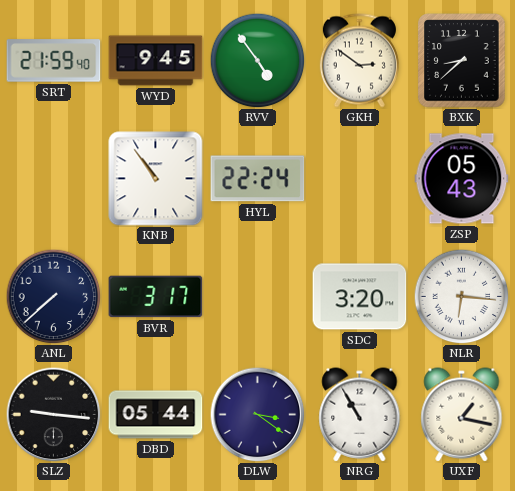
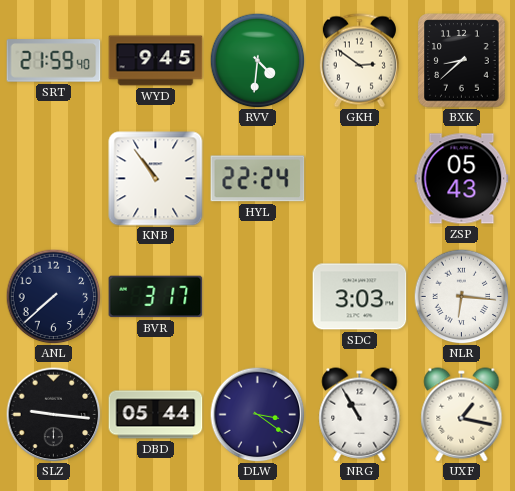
RVV: 4:54 -> 4:31
SDC: 3:20 -> 3:03
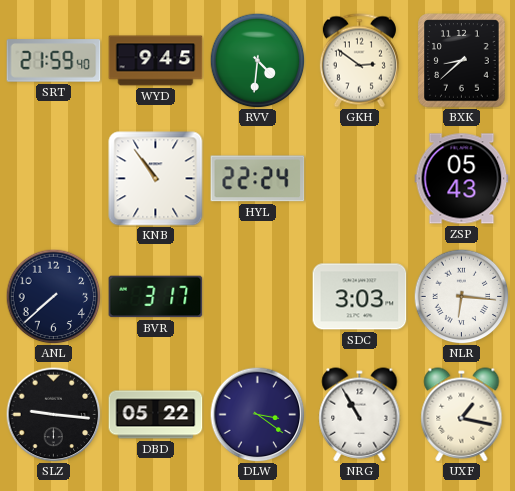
DBD: 05:44 -> 05:22
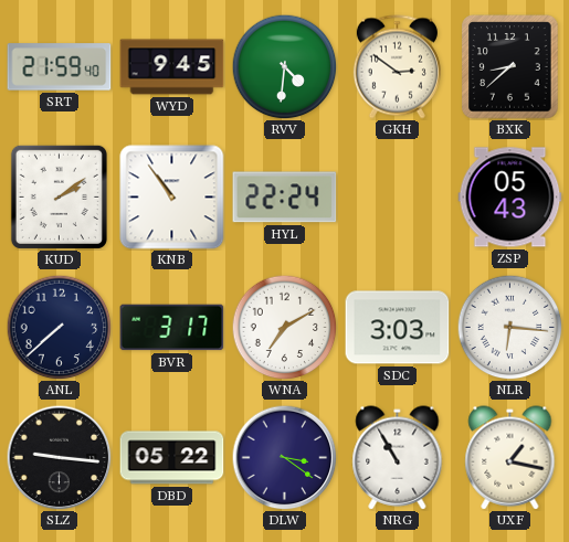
KUD: none -> 2:09
WNA: none -> 7:10
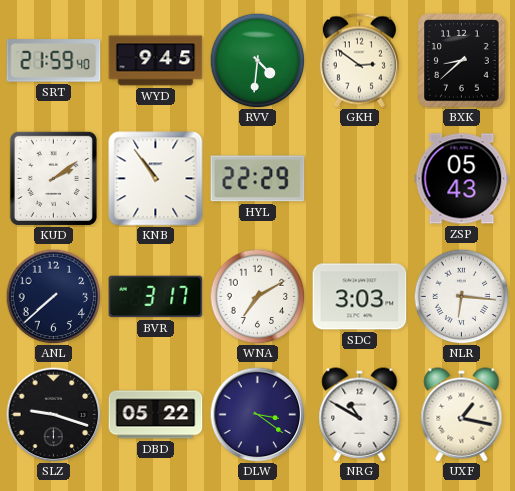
HYL: 22:24 -> 22:29
SLZ: 9:16 -> 9:18
NRG: 10:55 -> 10:50
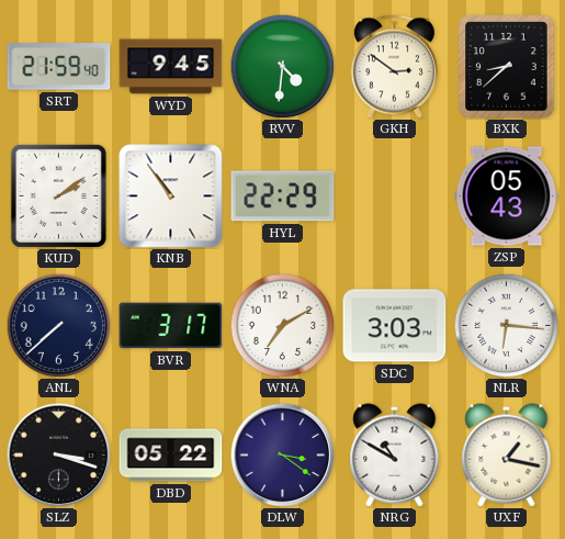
SLZ: 9:18 -> 3:18
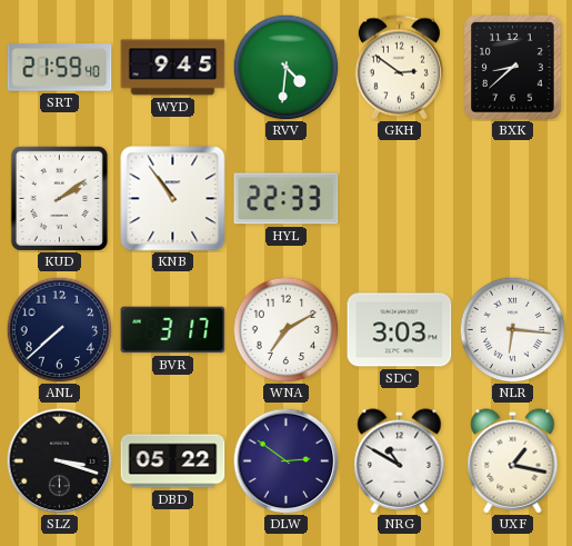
HYL: 22:29 -> 22:33
ZSP: 05:43 -> none
DLW: 3:21 -> 2:51
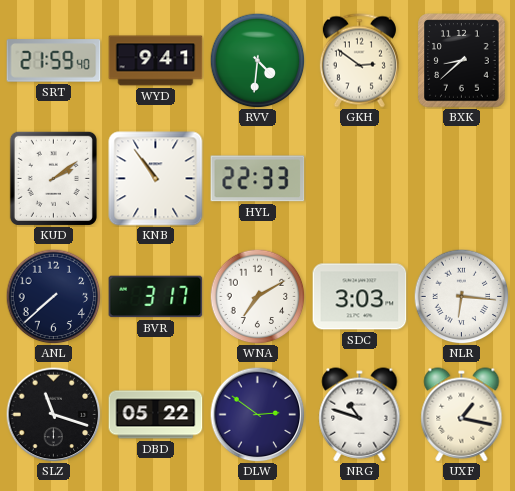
WYD: 9:45 -> 9:41
SLZ: 3:18 -> 11:18
NRG: 10:50 -> 10:48
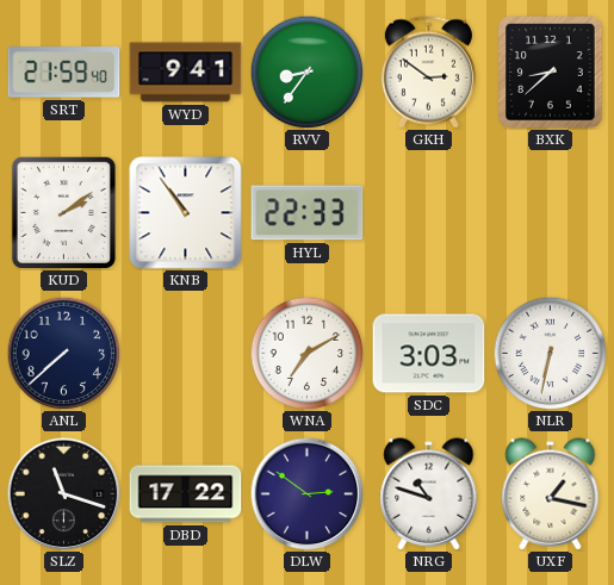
RVV: 4:31 -> 8:36
BVR: 3:17 -> none
NLR: 6:16 -> 6:32
DBD: 05:22 -> 17:22
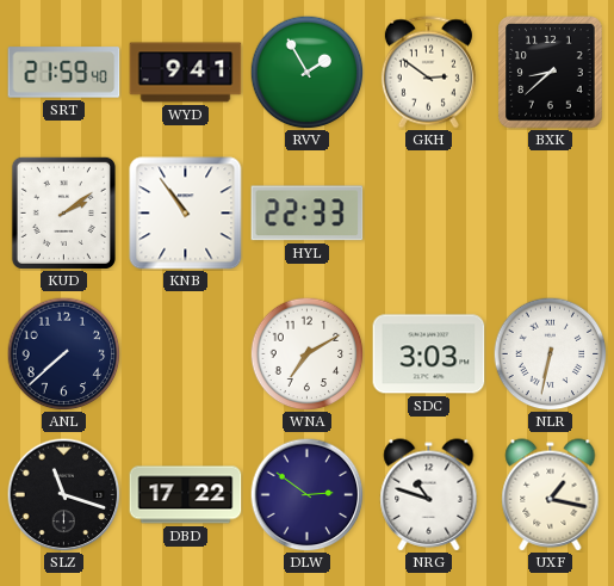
RVV: 8:36 -> 1:55
